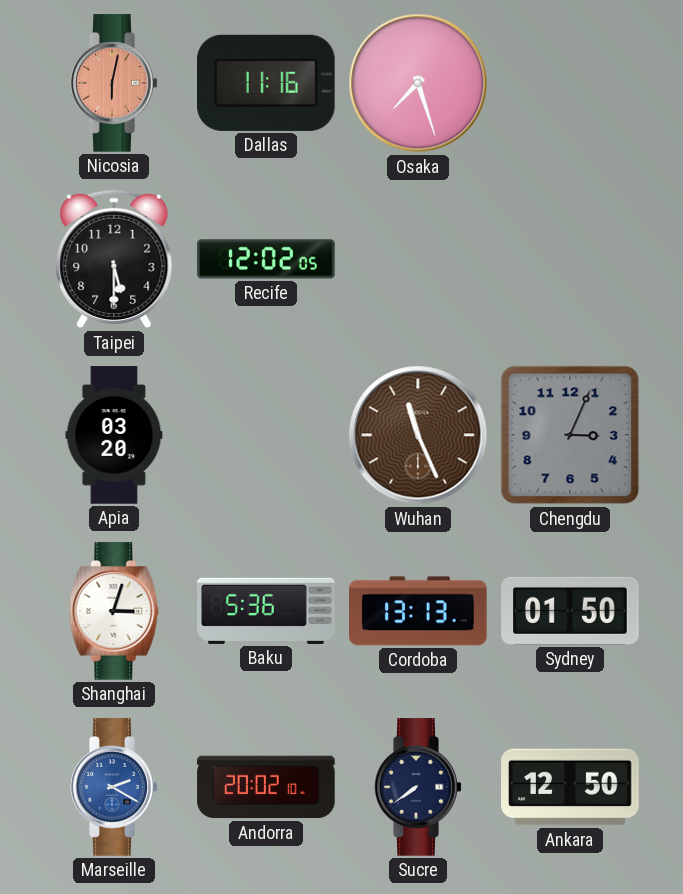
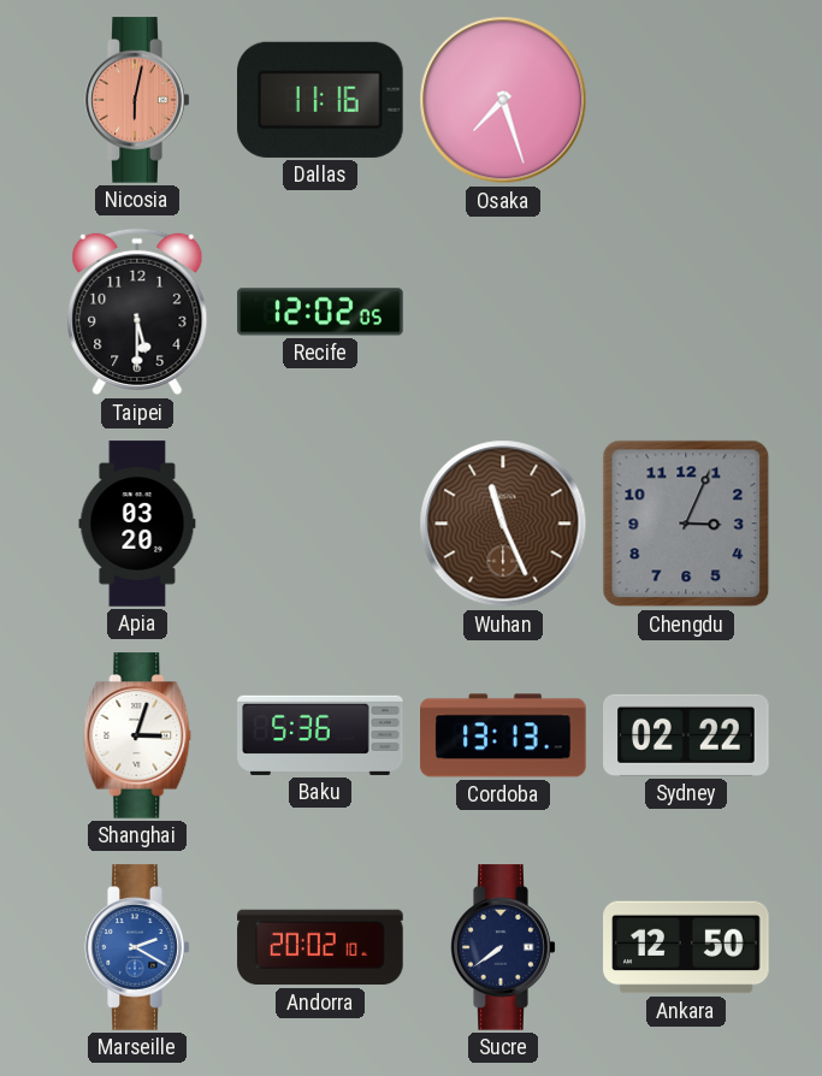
Sydney: 01:50 -> 02:22
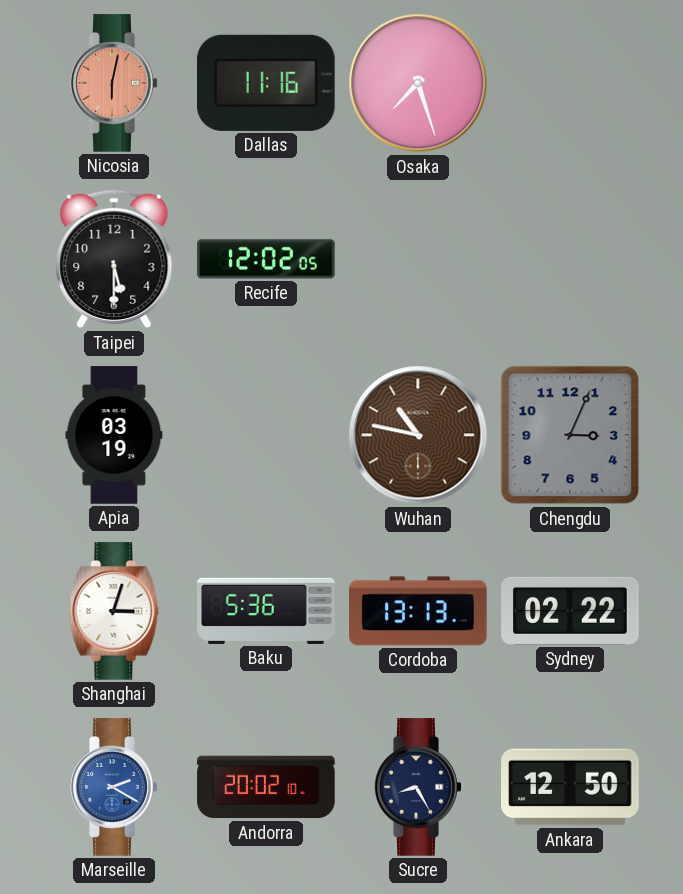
Apia: 03:20 -> 03:19
Wuhan: 11:26 -> 10:47
Sucre: 7:39 -> 8:25
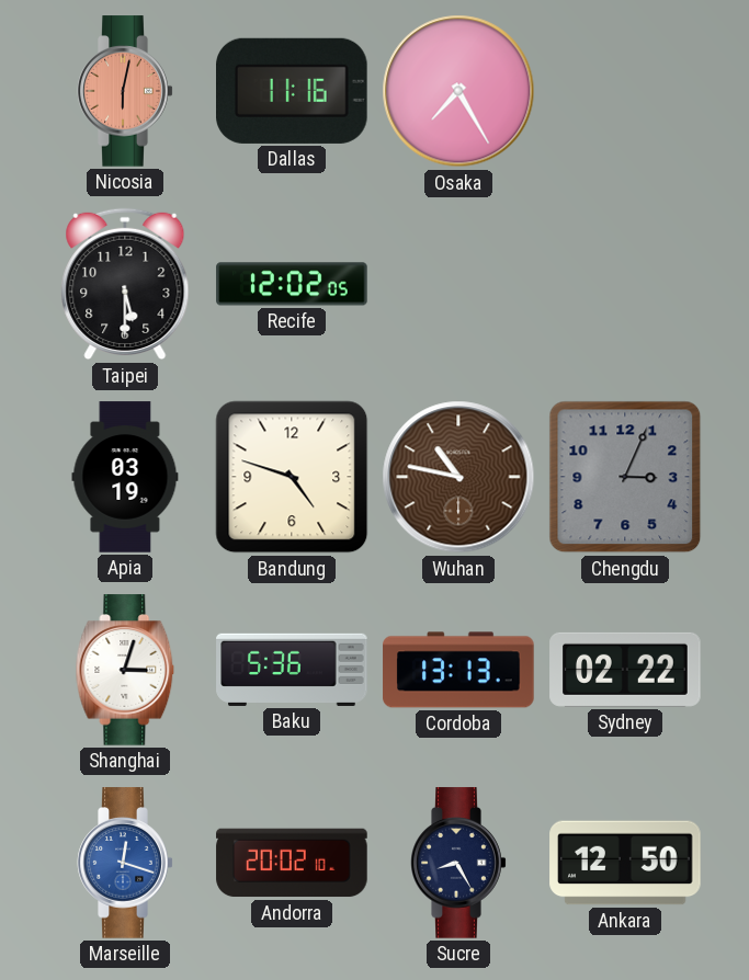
Osaka: 7:27 -> 7:25
Bandung: none -> 4:48
Marseille: 2:20 -> 12:18
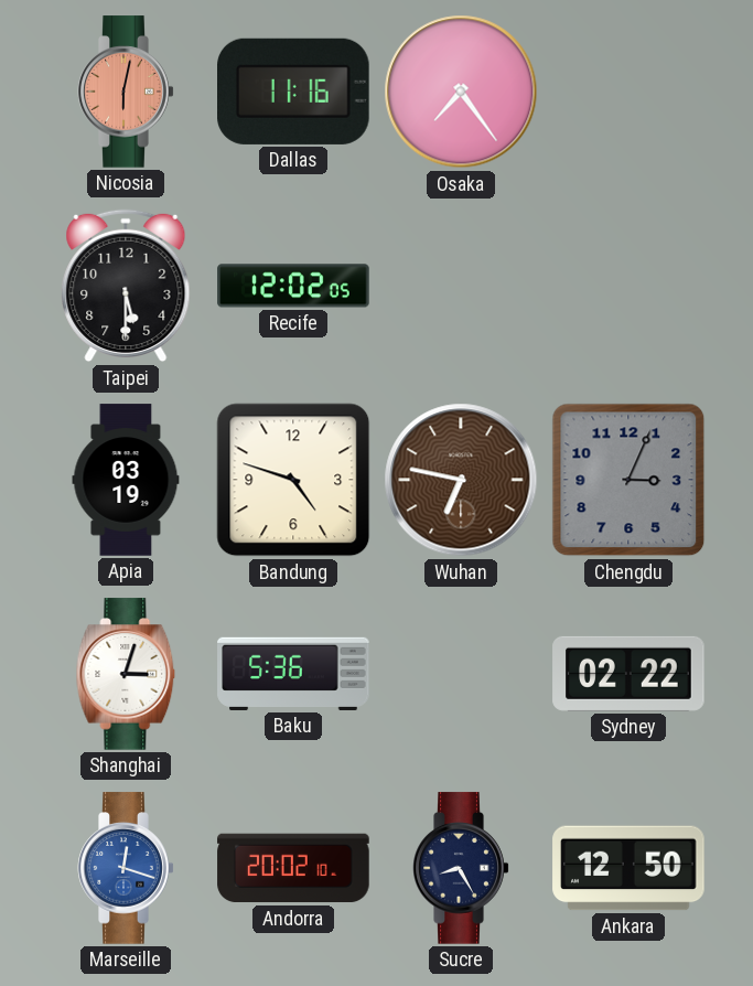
Osaka: 7:25 -> 7:24
Wuhan: 10:47 -> 6:47
Cordoba: 13:13 -> none
